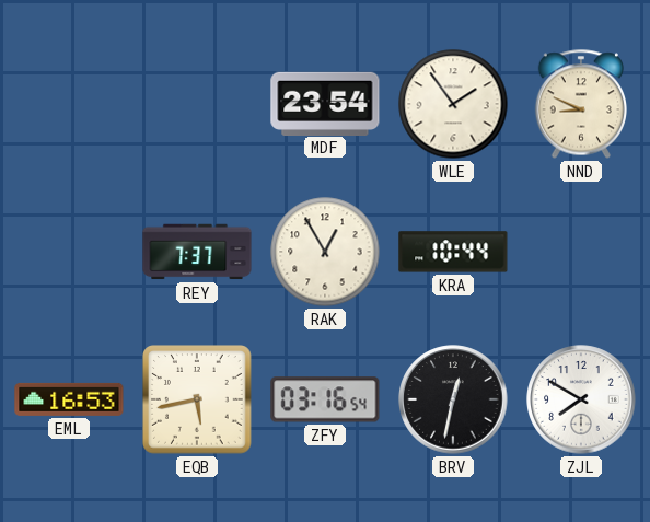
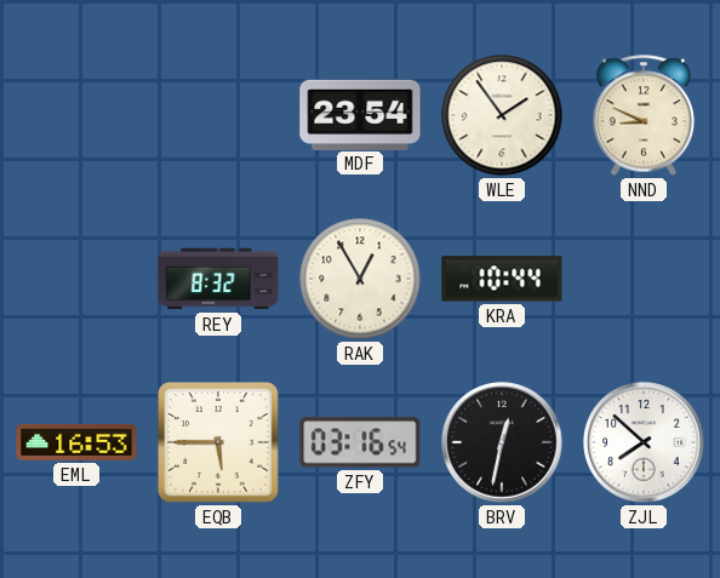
REY: 7:37 -> 8:32
EQB: 5:43 -> 5:45
ZJL: 7:50 -> 7:52
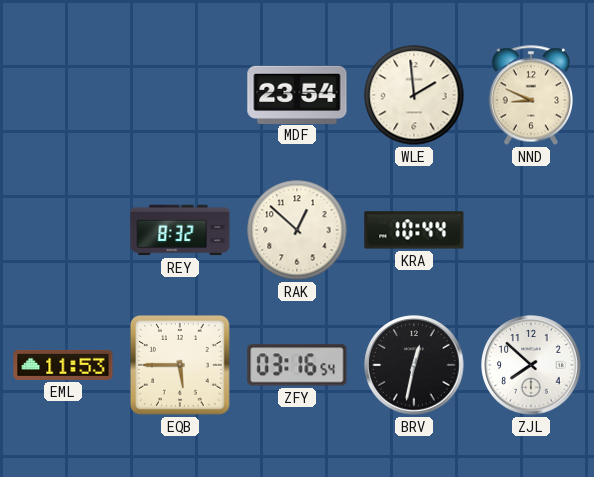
WLE: 1:54 -> 1:59
RAK: 12:55 -> 12:52
EML: 16:53 -> 11:53
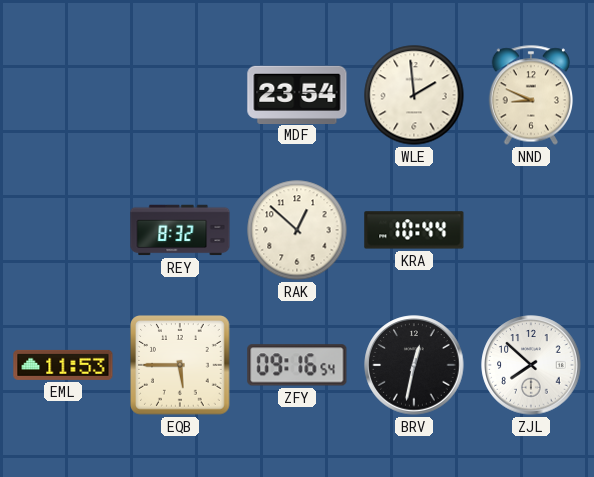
ZFY: 03:16 -> 09:16
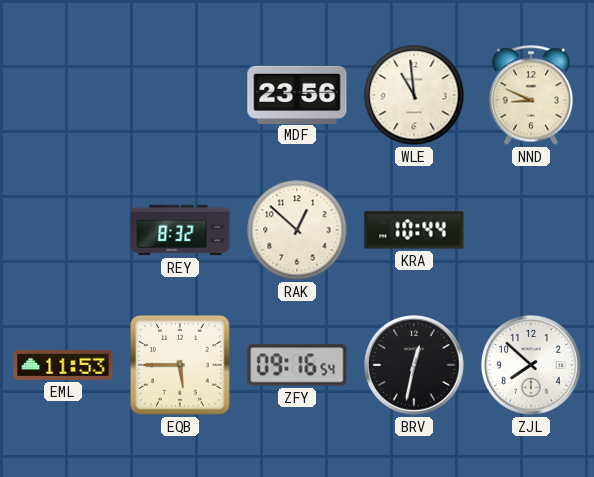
MDF: 23:54 -> 23:56
WLE: 1:59 -> 10:59
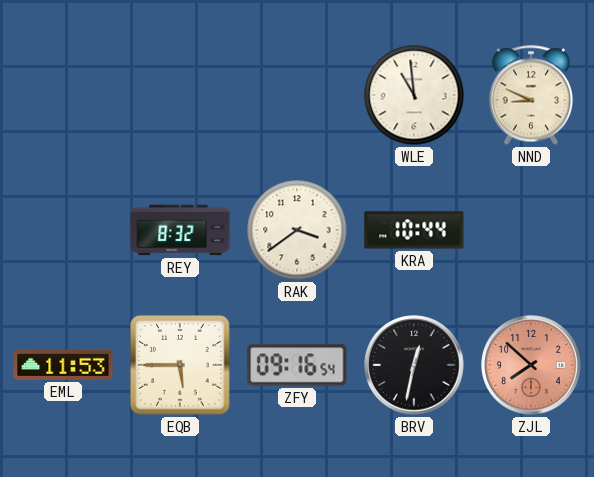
MDF: 23:56 -> none
RAK: 12:52 -> 3:39
ZJL dial: white -> salmon
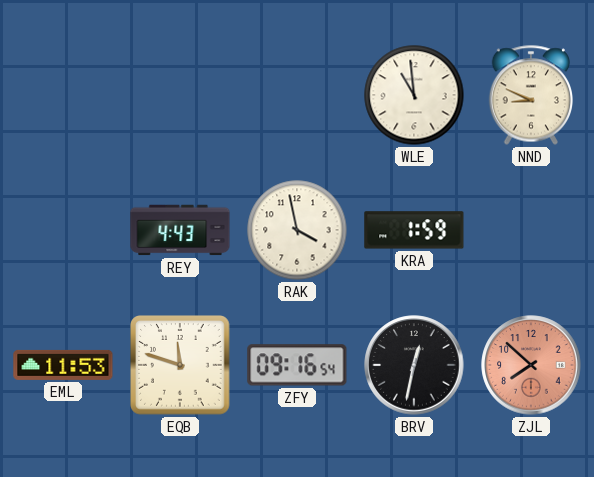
REY: 8:32 -> 4:43
RAK: 3:39 -> 3:58
KRA: 10:44 -> 1:59
EQB: 5:45 -> 11:48
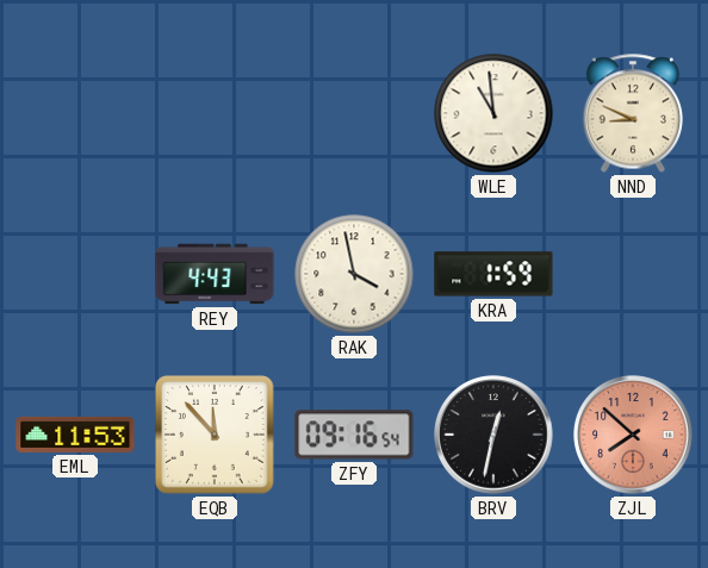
EQB: 11:48 -> 11:53
